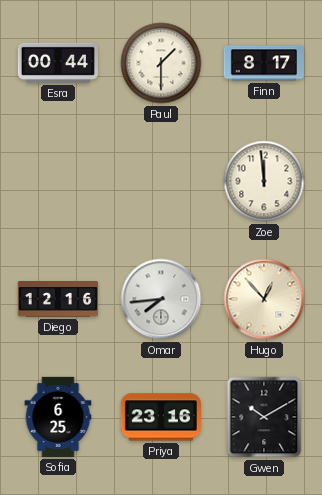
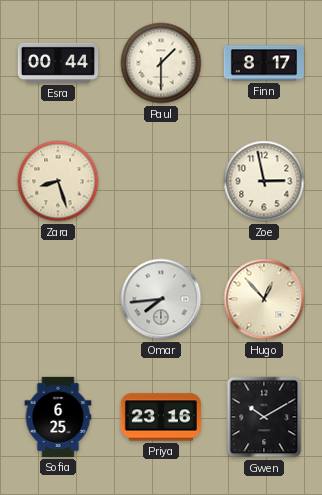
Zara: none -> 8:27
Zoe: 11:59 -> 2:58
Diego: 12:16 -> none
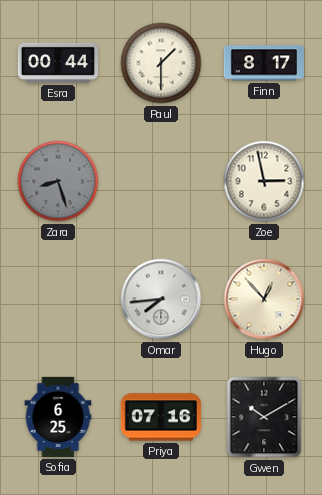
Zara dial: cream -> grey
Priya: 23:16 -> 07:16
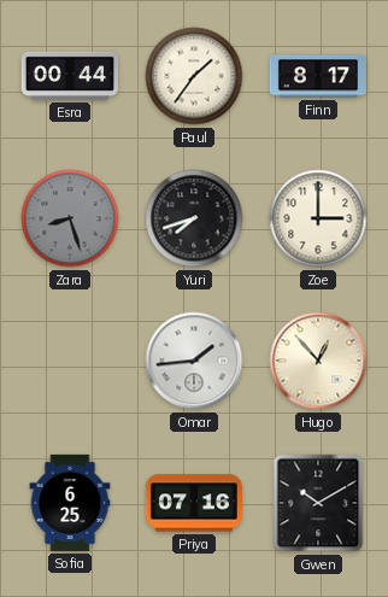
Paul: 1:30 -> 1:36
Yuri: none -> 7:42
Zoe: 2:58 -> 3:00
Omar: 7:44 -> 1:44
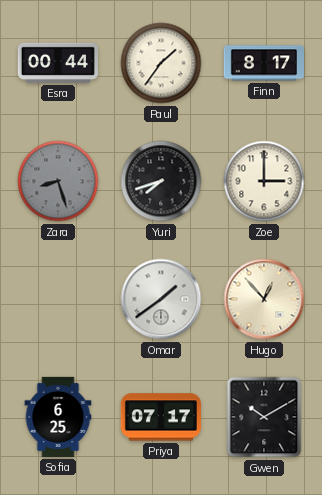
Omar: 1:44 -> 1:39
Priya: 07:16 -> 07:17
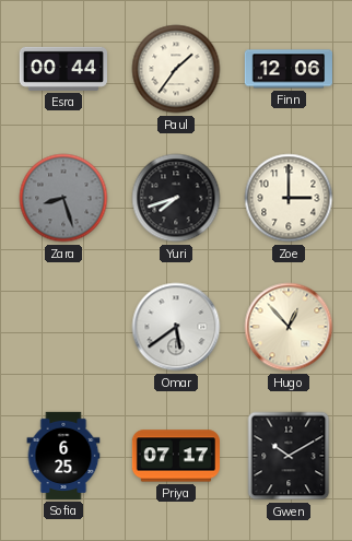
Finn: 8:17 -> 12:06
Omar: 1:39 -> 5:39
